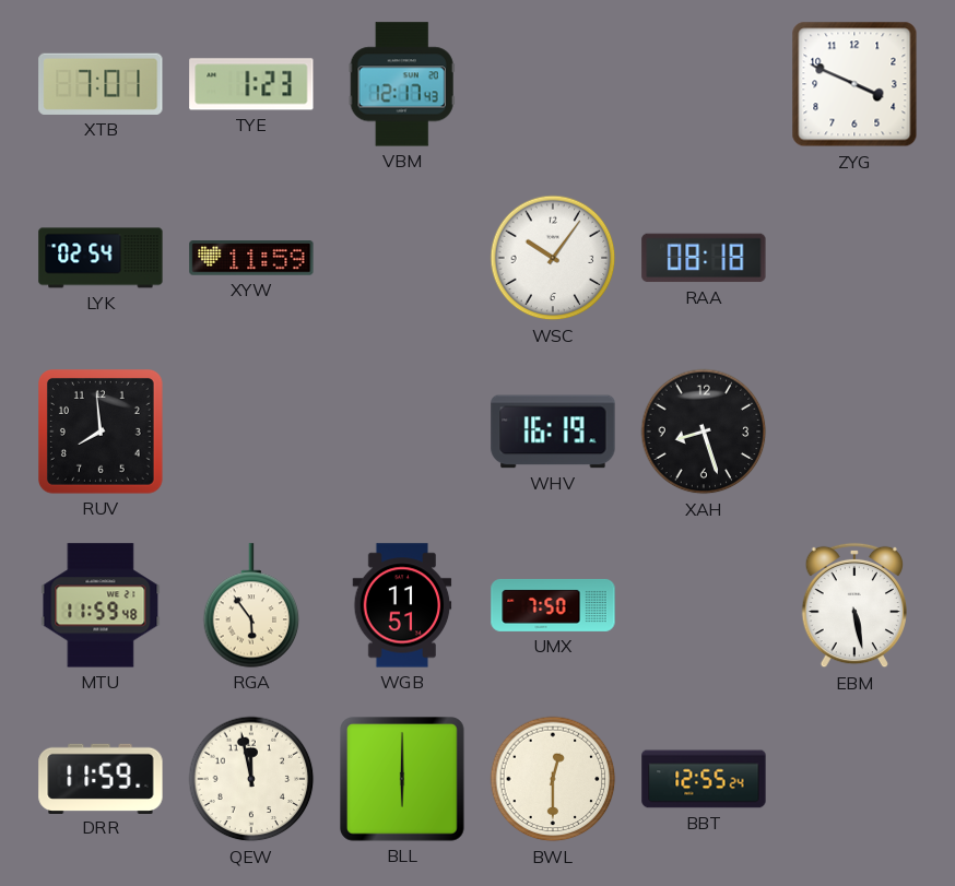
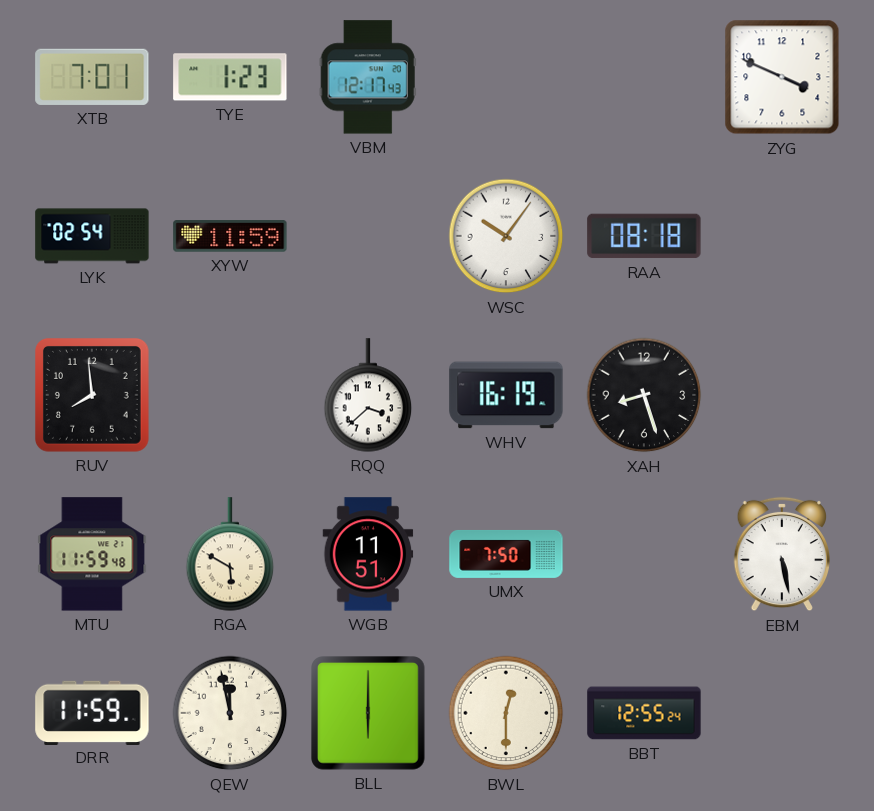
RQQ: none -> 3:38
RGA: 5:54 -> 5:50
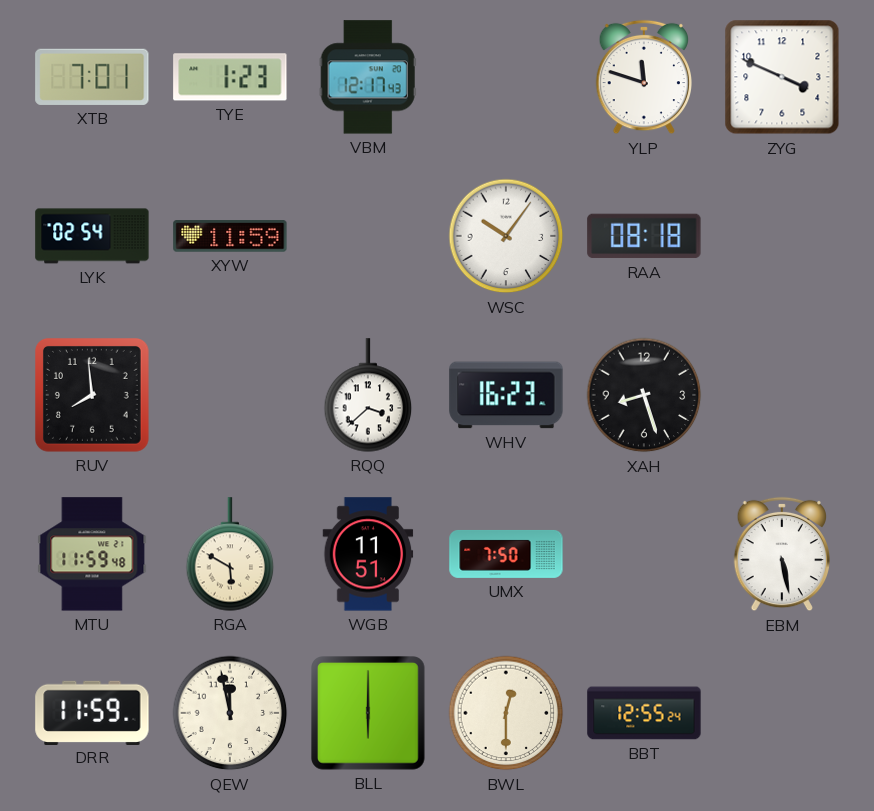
YLP: none -> 11:48
WHV: 16:19 -> 16:23
